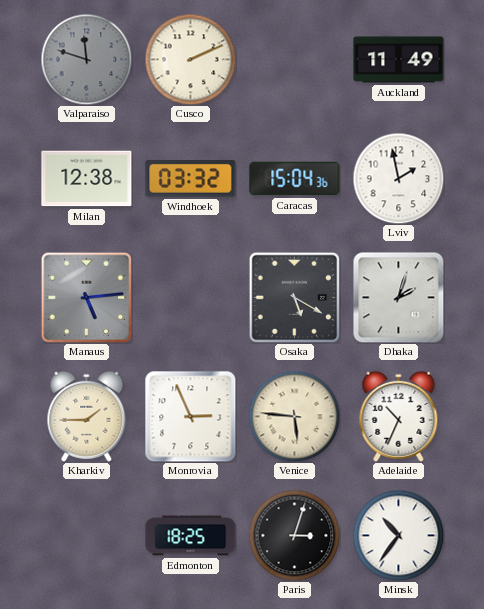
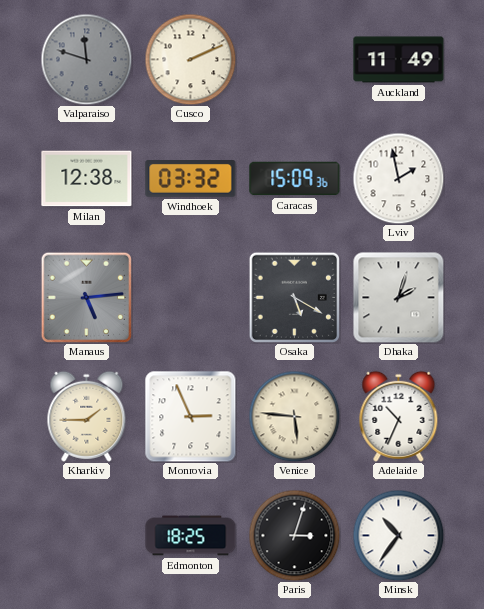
Caracas: 15:04 -> 15:09
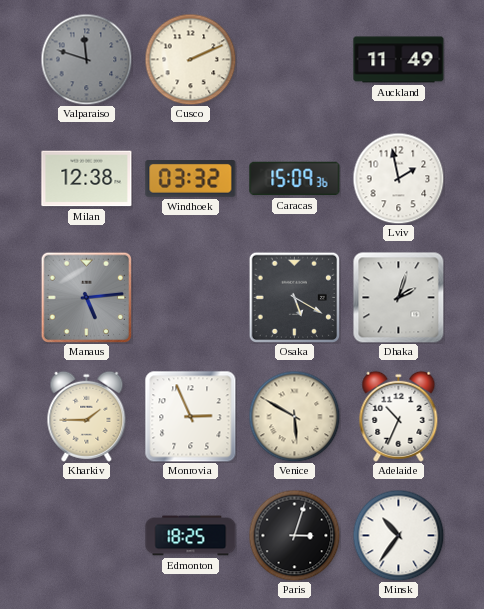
Venice: 5:46 -> 5:50
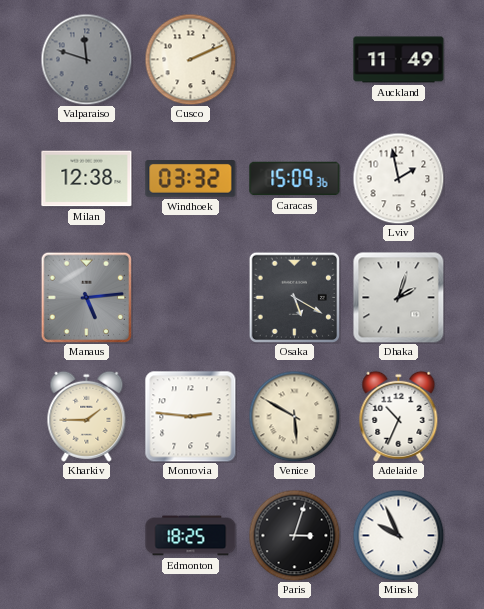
Monrovia: 2:56 -> 2:46
Minsk: 10:36 -> 9:56
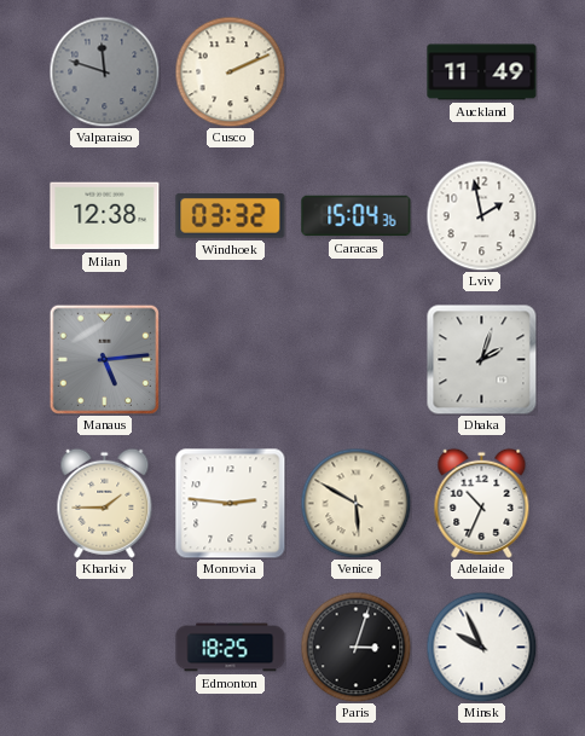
Caracas: 15:09 -> 15:04
Osaka: 5:20 -> none
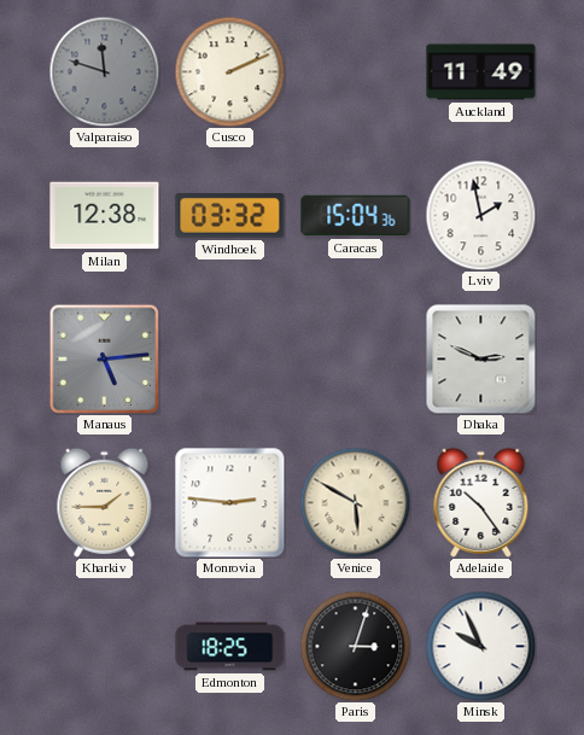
Dhaka: 2:03 -> 2:49
Adelaide: 10:34 -> 10:24
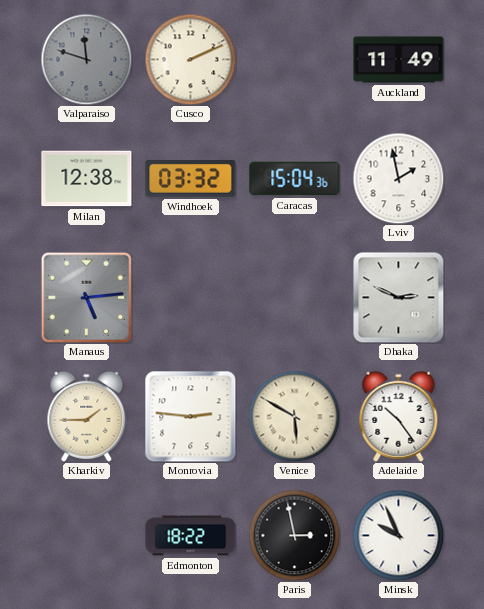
Edmonton: 18:25 -> 18:22
Paris: 3:03 -> 2:58
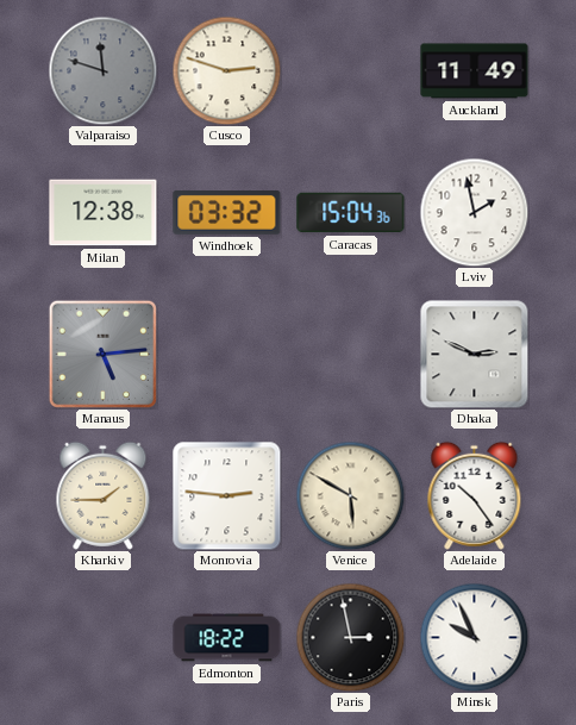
Cusco: 2:11 -> 2:48
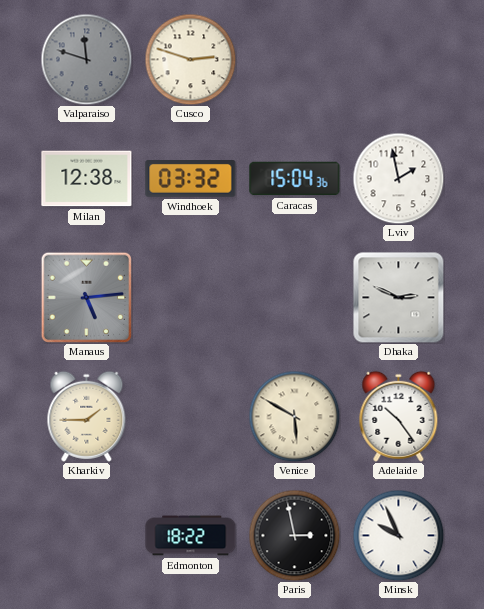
Auckland: 11:49 -> none
Monrovia: 2:46 -> none
